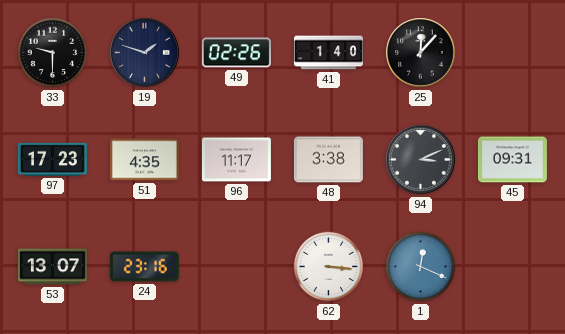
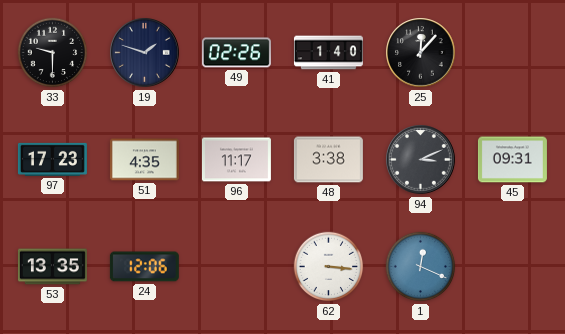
53: 13:07 -> 13:35
24: 23:16 -> 12:06
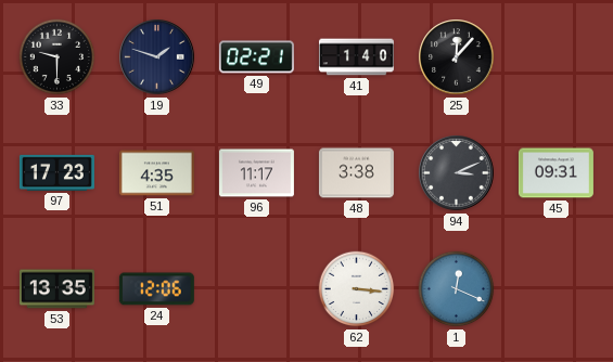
49: 02:26 -> 02:21
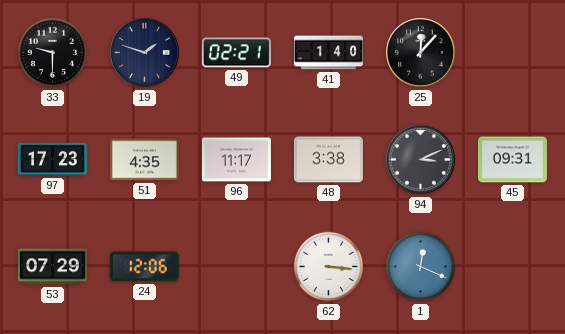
53: 13:35 -> 07:29
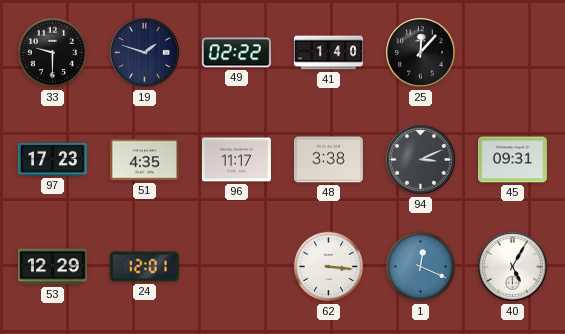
49: 02:21 -> 02:22
53: 07:29 -> 12:29
24: 12:06 -> 12:01
40: none -> 5:05
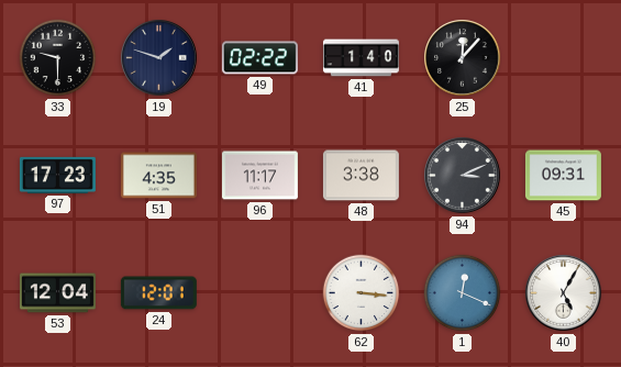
53: 12:29 -> 12:04
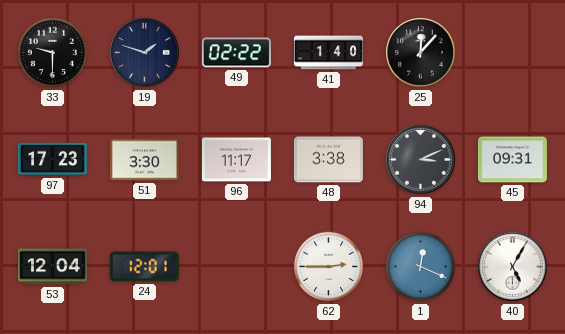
51: 4:35 -> 3:30
62: 3:16 -> 2:45
